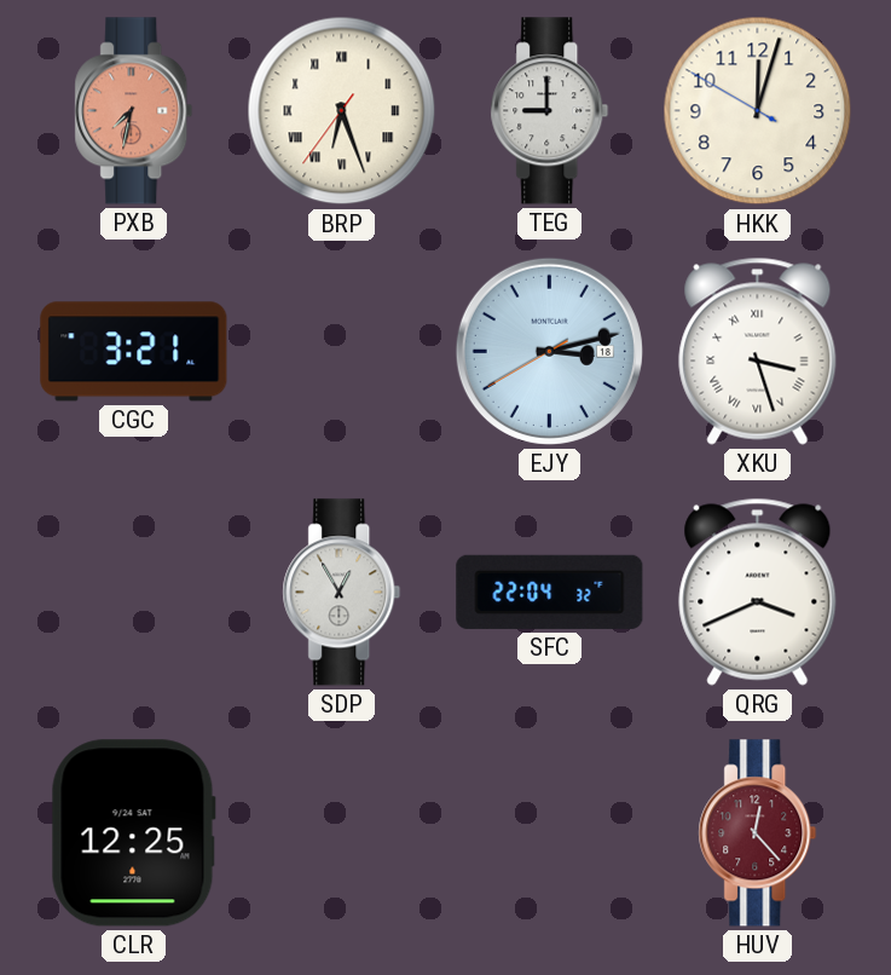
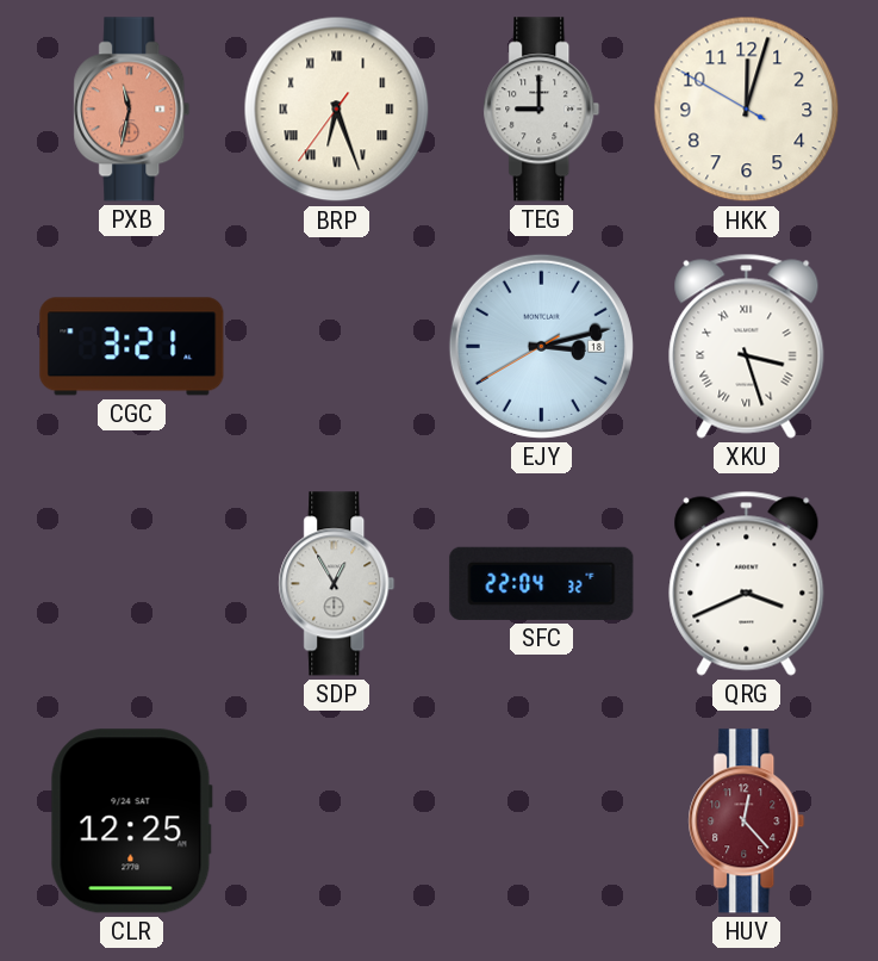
PXB: 7:32 -> 11:32
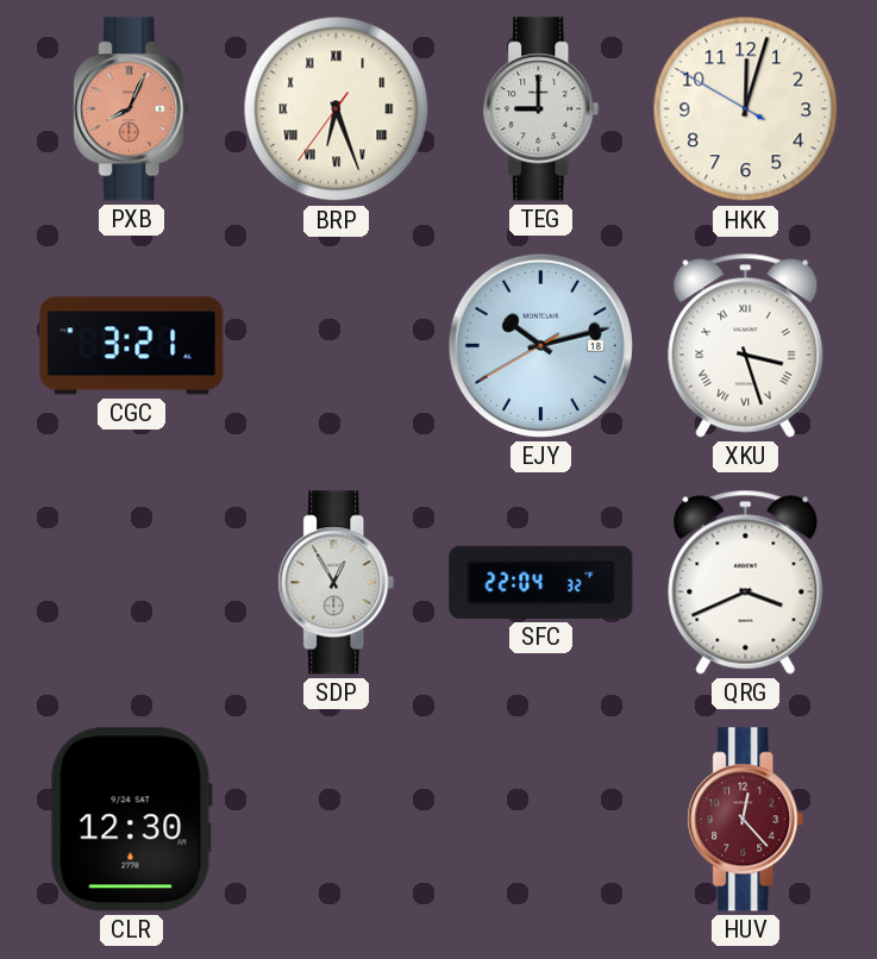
PXB: 11:32 -> 8:04
EJY: 3:12 -> 10:12
CLR: 12:25 -> 12:30
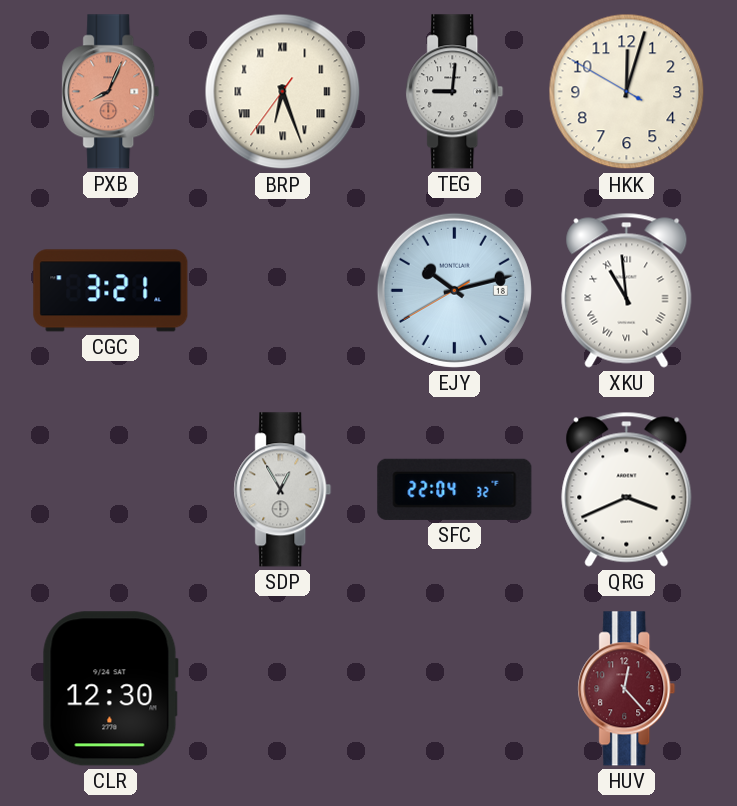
TEG: 9:00 -> 9:01
XKU: 3:27 -> 10:59
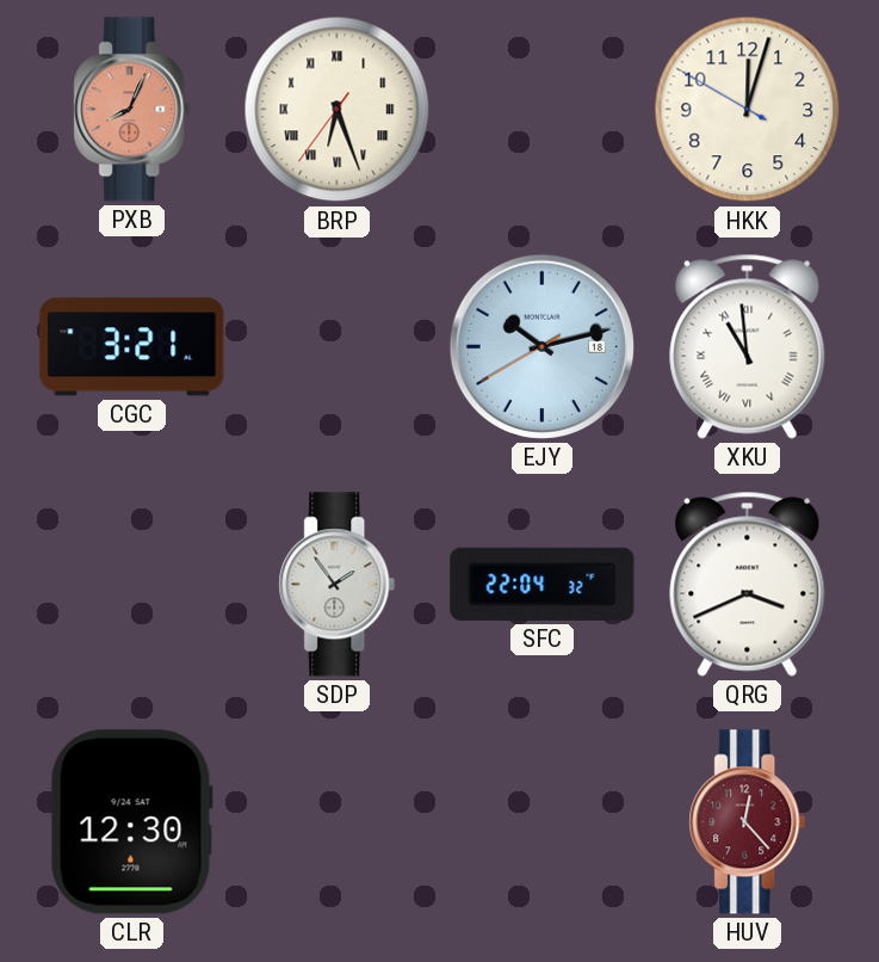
TEG: 9:01 -> none
SDP: 12:55 -> 1:54
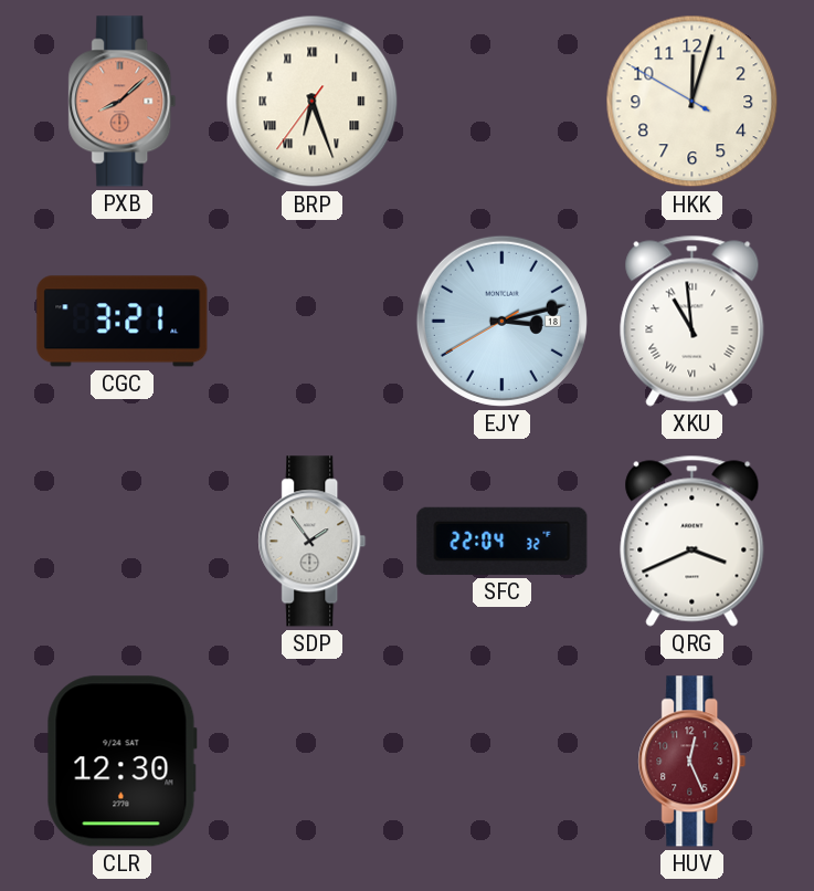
PXB: 8:04 -> 8:08
EJY: 10:12 -> 3:12
HUV: 12:23 -> 12:26
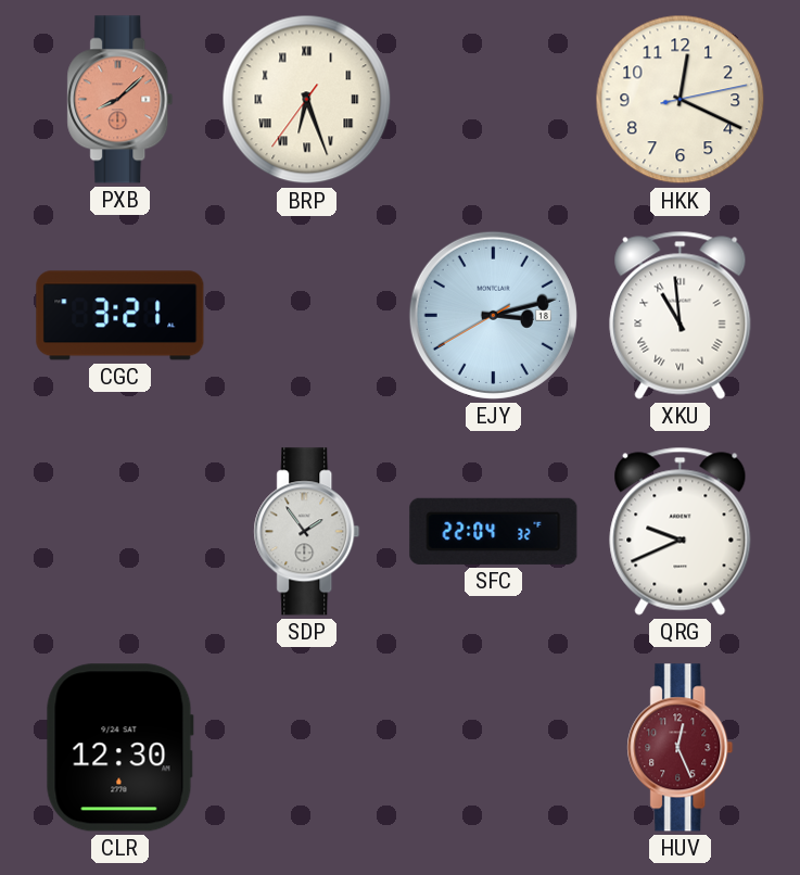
HKK: 12:02 -> 12:19
QRG: 3:41 -> 9:41
